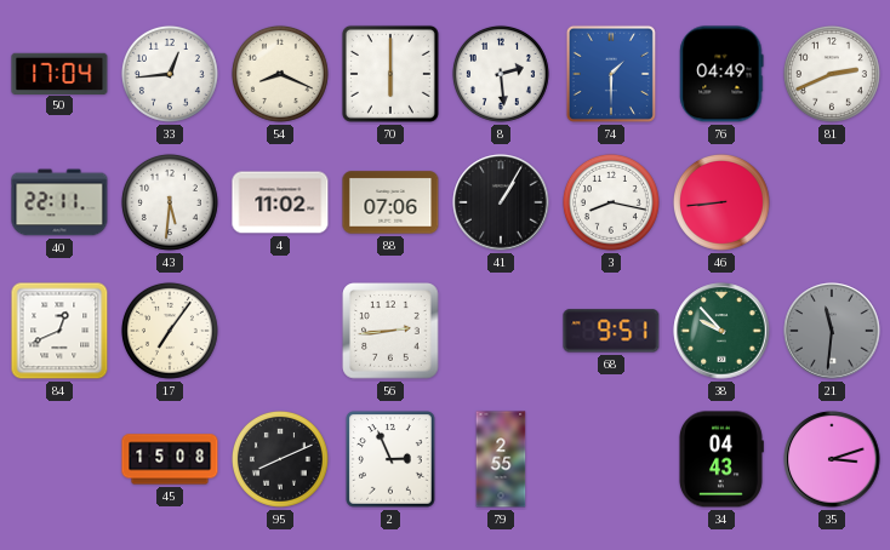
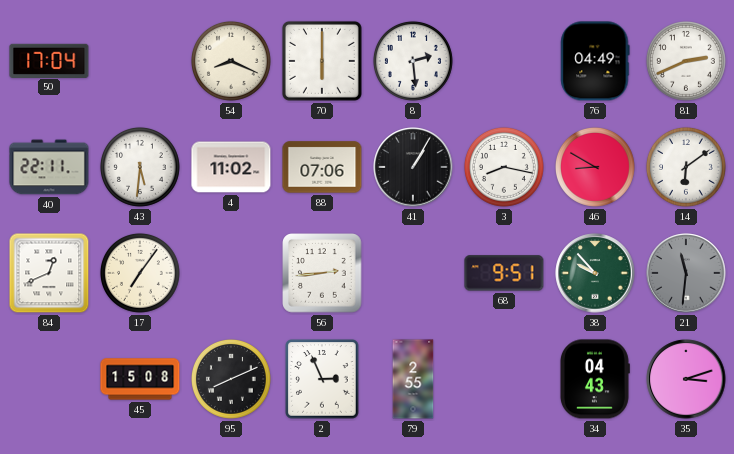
33: 12:44 -> none
74: 1:30 -> none
46: 8:44 -> 8:50
14: none -> 6:09
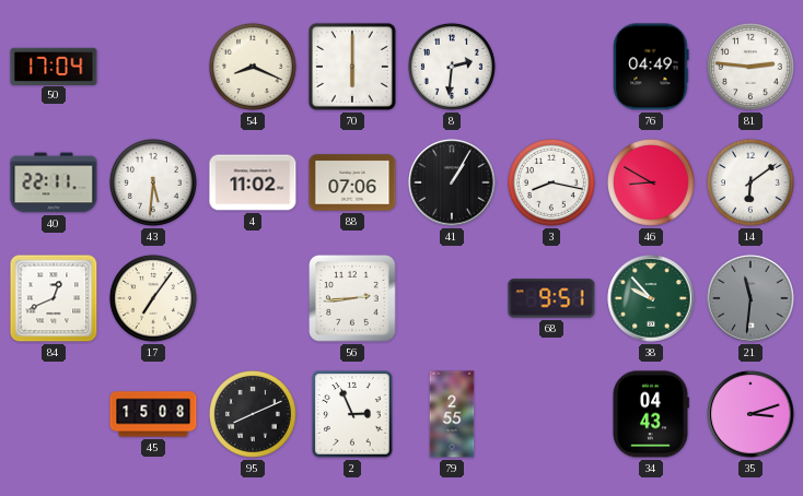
8: 2:29 -> 2:31
81: 2:41 -> 2:46
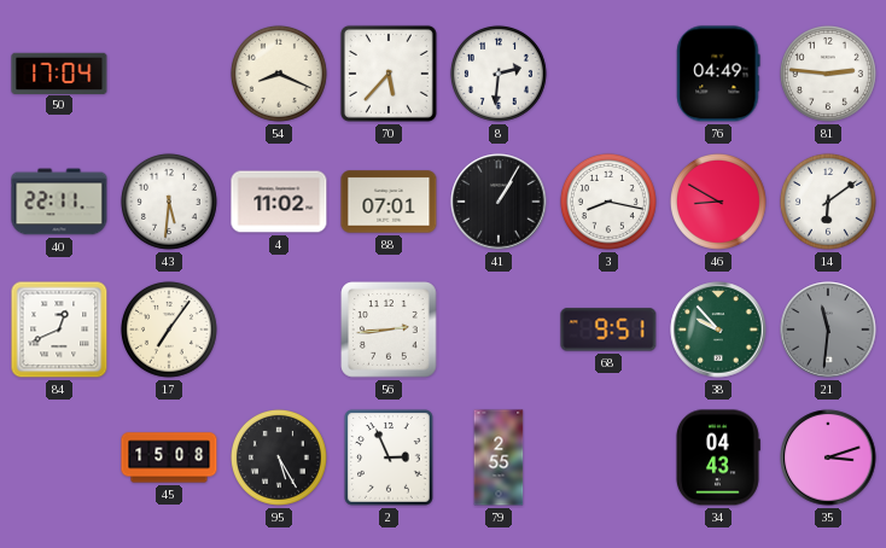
70: 6:00 -> 5:37
88: 07:06 -> 07:01
95: 8:11 -> 5:25
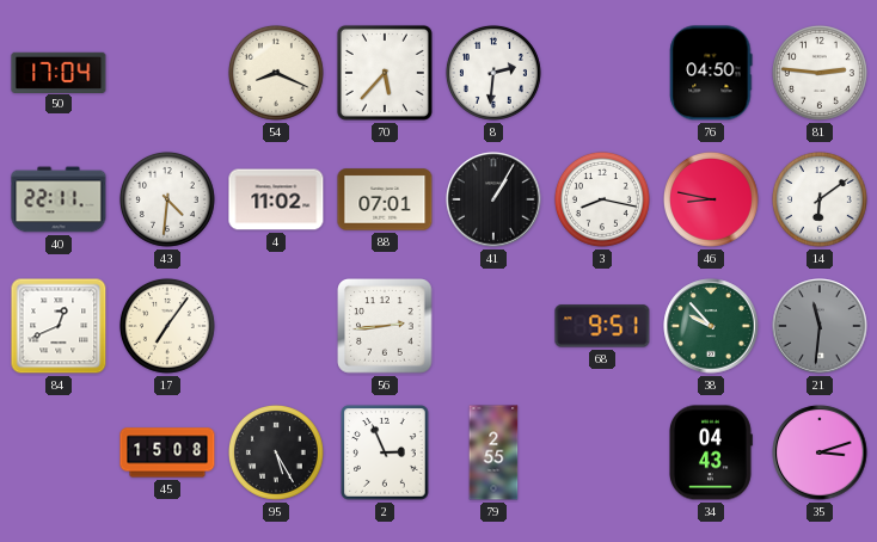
76: 04:49 -> 04:50
43: 5:31 -> 4:31
46: 8:50 -> 8:47
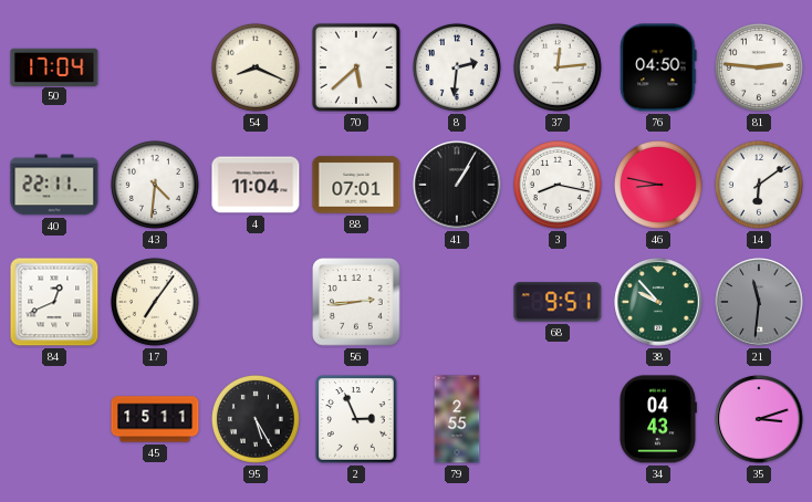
70: 5:37 -> 5:38
37: none -> 12:14
4: 11:02 -> 11:04
45: 15:08 -> 15:11
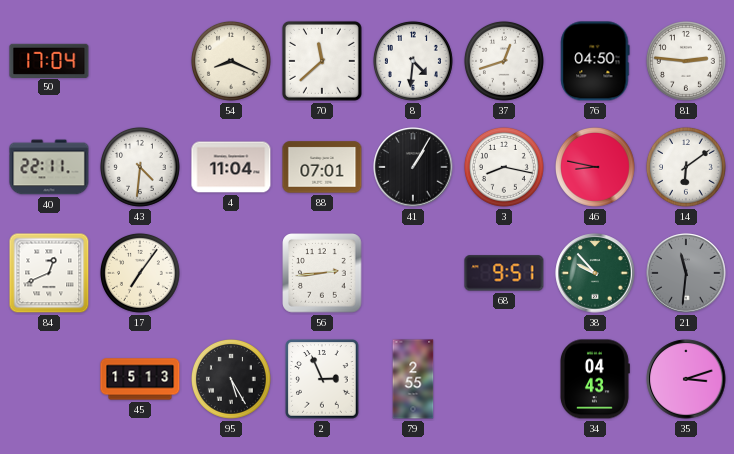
70: 5:38 -> 11:38
8: 2:31 -> 4:31
37: 12:14 -> 12:42
45: 15:11 -> 15:13
